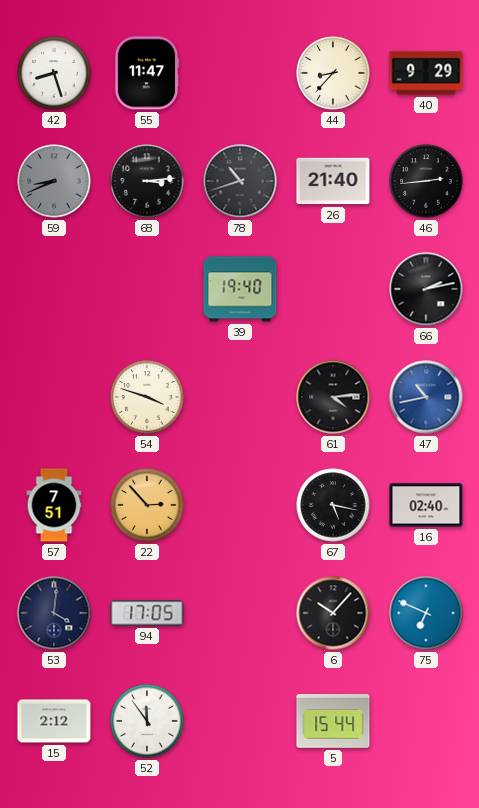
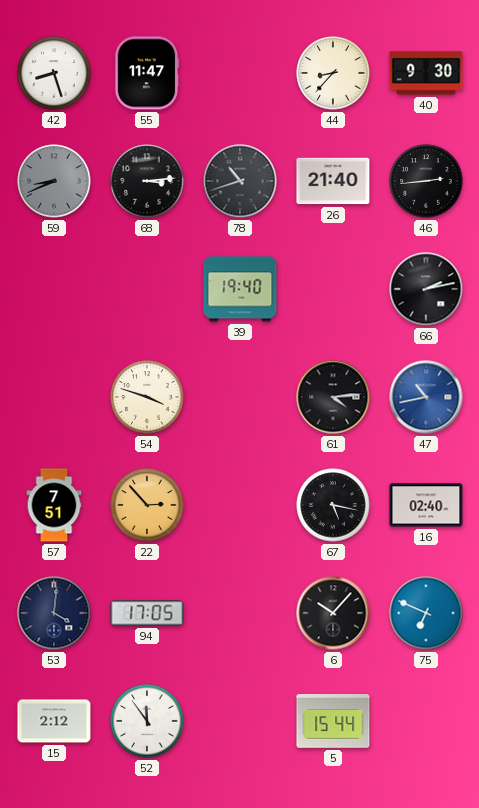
40: 9:29 -> 9:30
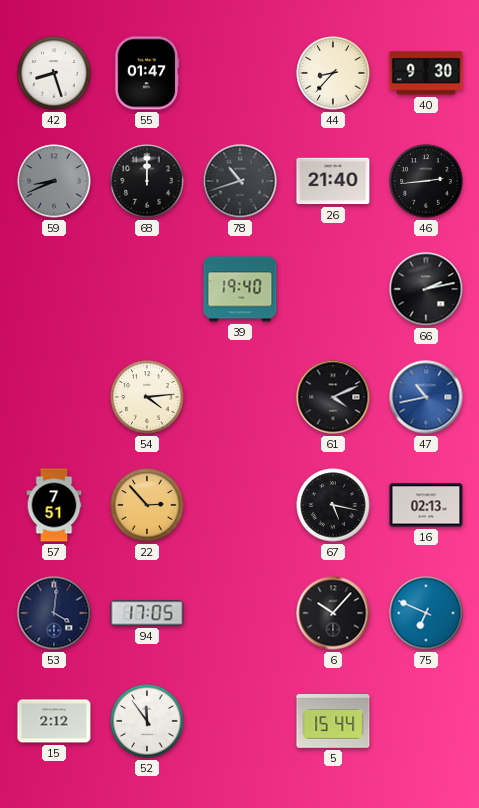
55: 11:47 -> 01:47
68: 3:14 -> 12:00
54: 3:48 -> 4:14
61: 4:14 -> 4:11
16: 02:40 -> 02:13
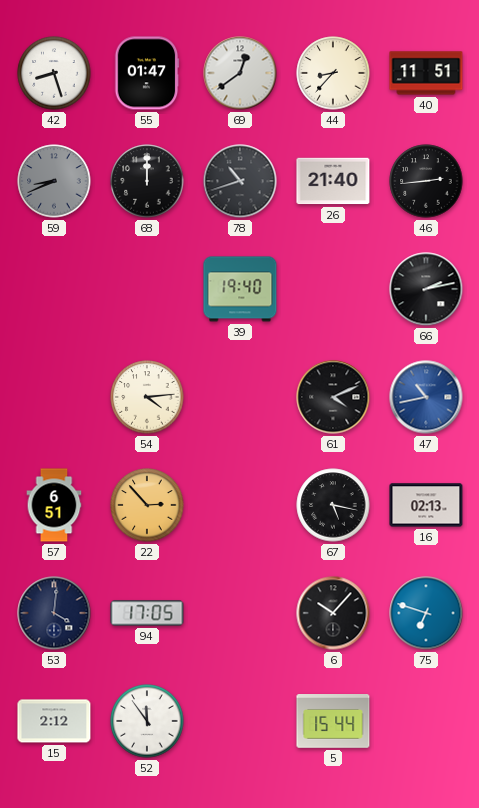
69: none -> 12:39
40: 9:30 -> 11:51
57: 7:51 -> 6:51
75: 6:49 -> 6:48
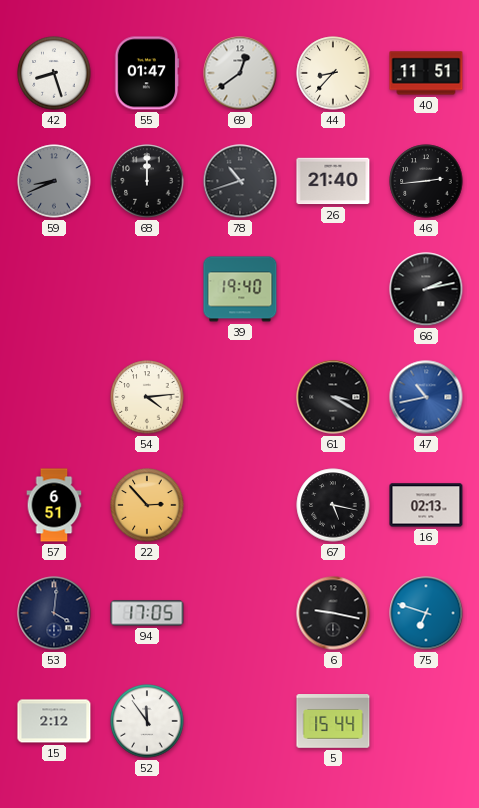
61: 4:11 -> 3:20
6: 10:07 -> 9:17
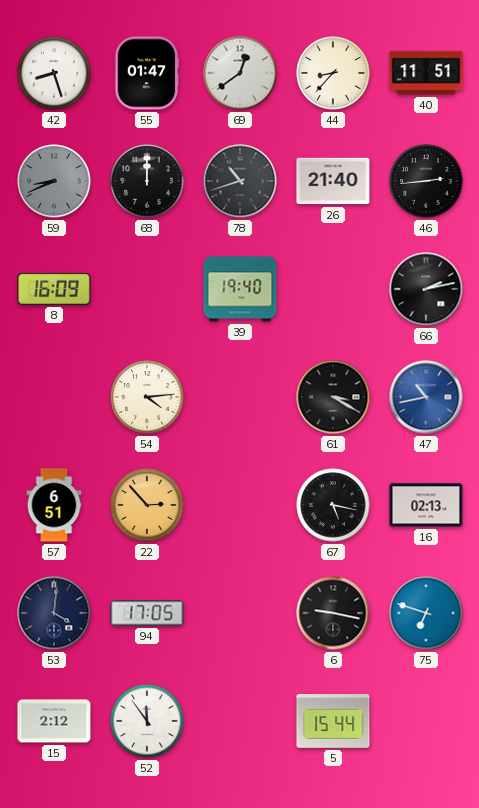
8: none -> 16:09
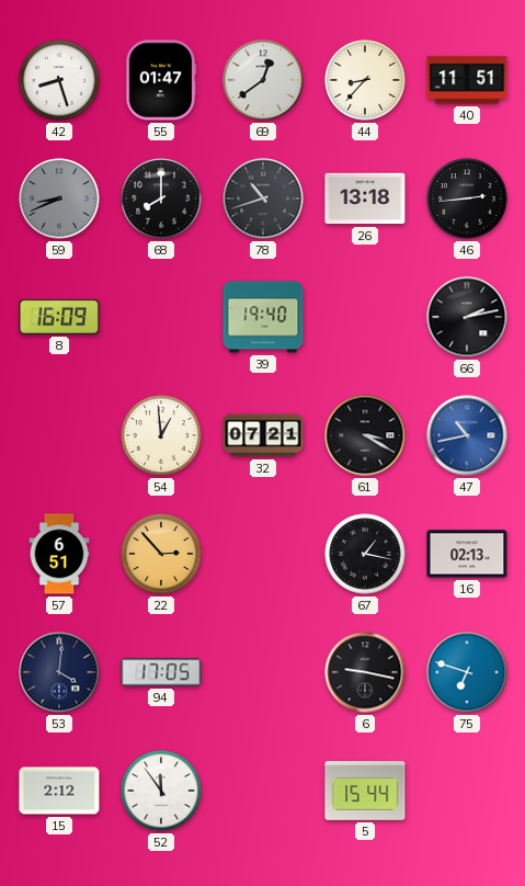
68: 12:00 -> 8:00
26: 21:40 -> 13:18
54: 4:14 -> 12:59
32: none -> 07:21
67: 5:17 -> 1:17
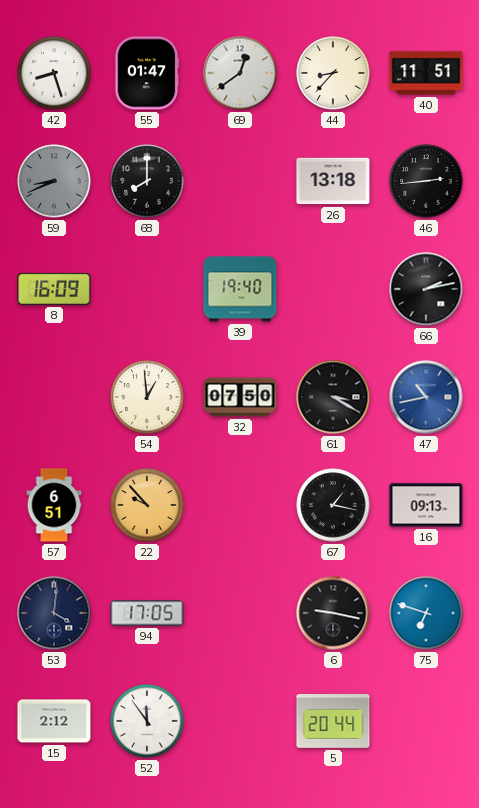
78: 10:42 -> none
32: 07:21 -> 07:50
22: 2:53 -> 9:53
16: 02:13 -> 09:13
5: 15:44 -> 20:44
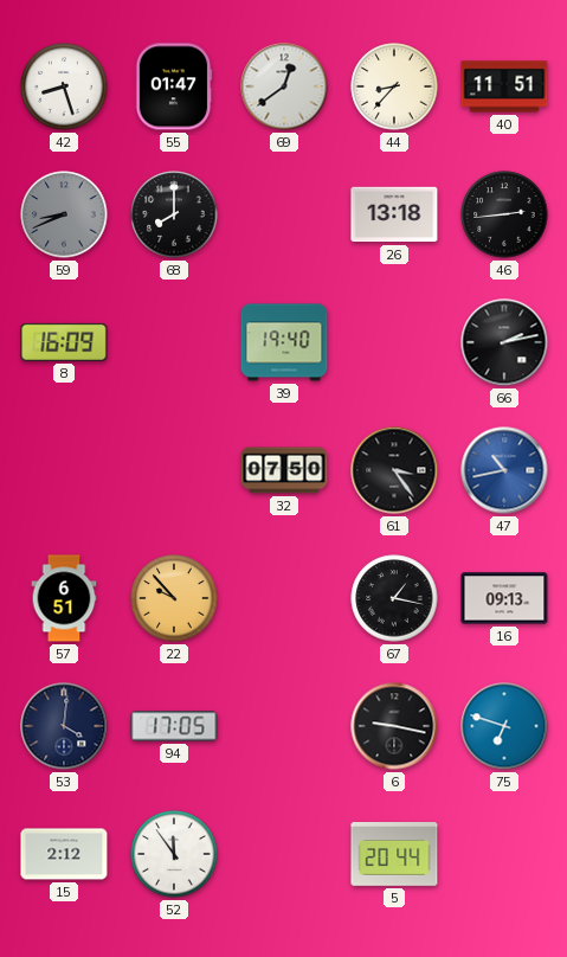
54: 12:59 -> none
61: 3:20 -> 3:24
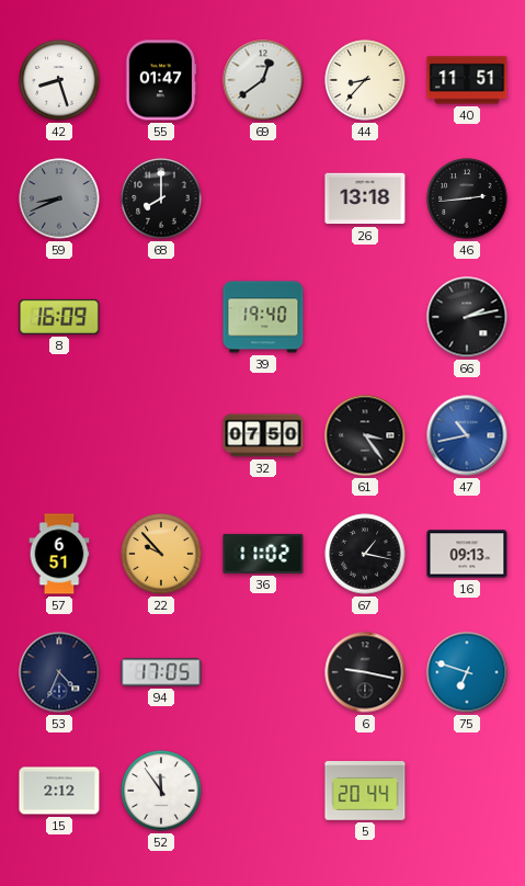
36: none -> 11:02
53: 4:01 -> 4:34
